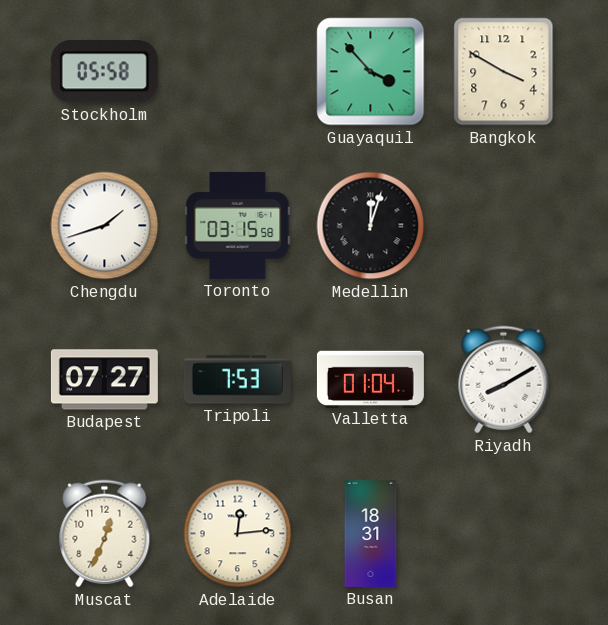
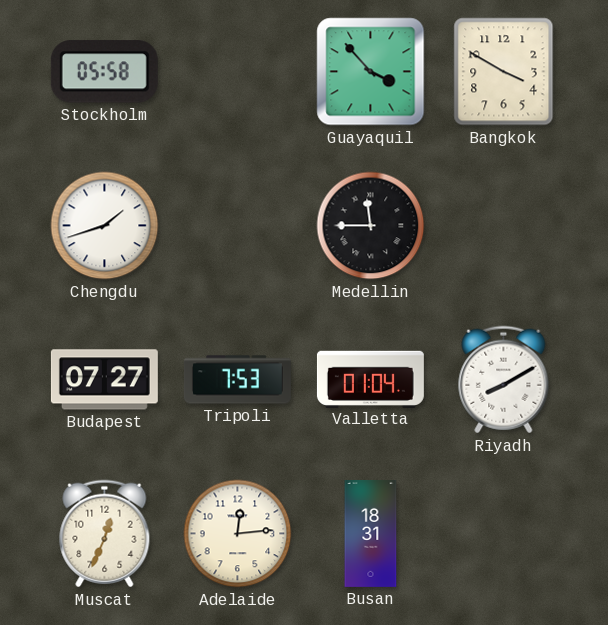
Toronto: 03:15 -> none
Medellin: 12:03 -> 11:45
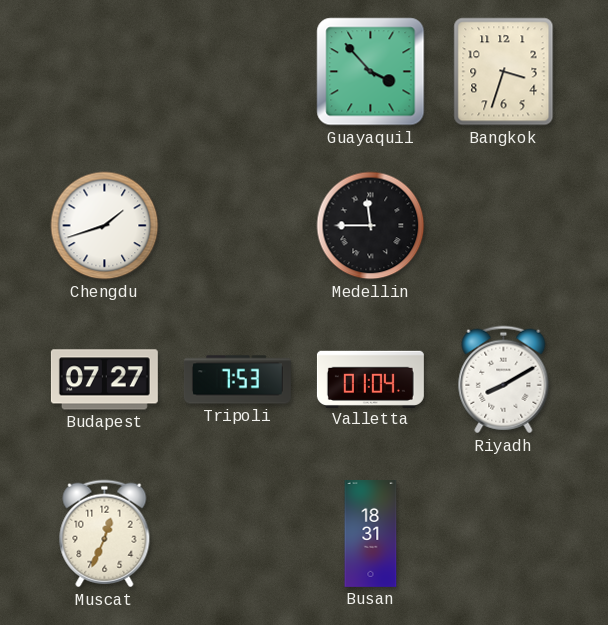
Stockholm: 05:58 -> none
Bangkok: 3:50 -> 3:33
Adelaide: 12:14 -> none
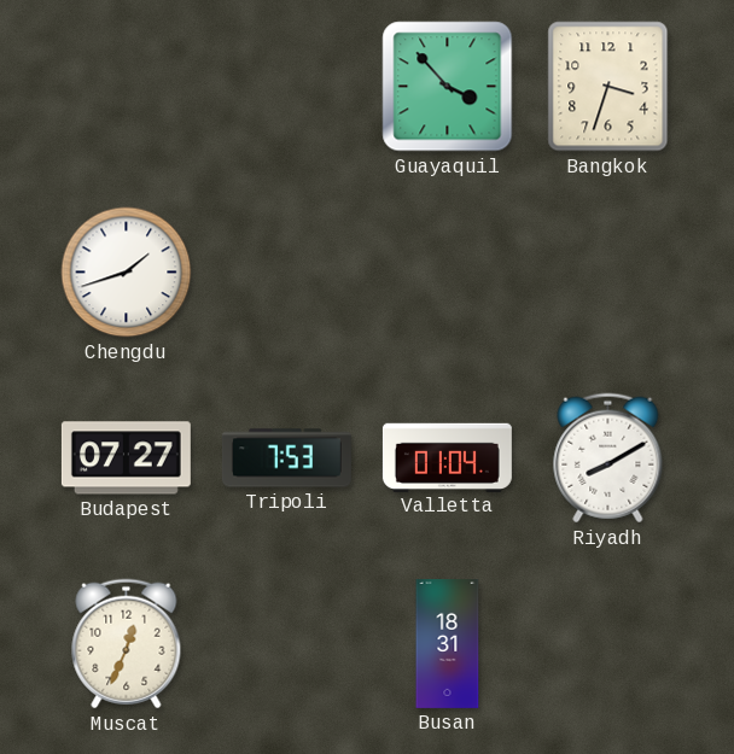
Medellin: 11:45 -> none
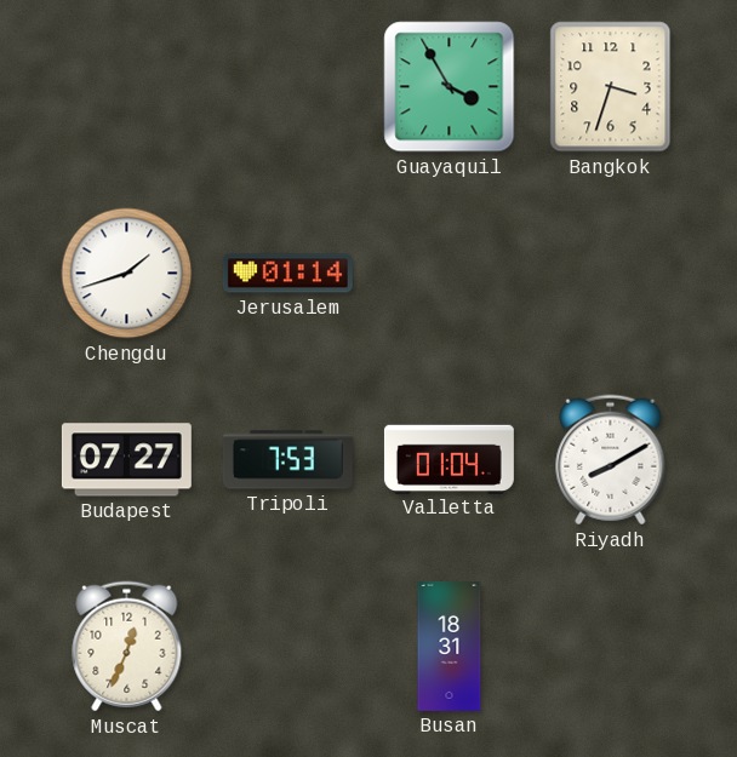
Guayaquil: 3:53 -> 3:55
Jerusalem: none -> 01:14
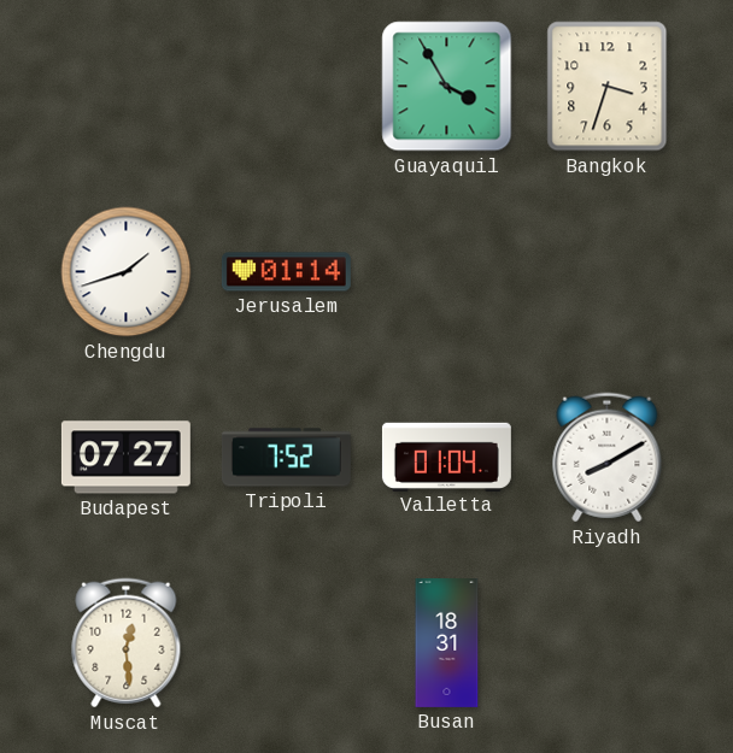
Tripoli: 7:53 -> 7:52
Muscat: 12:34 -> 12:29
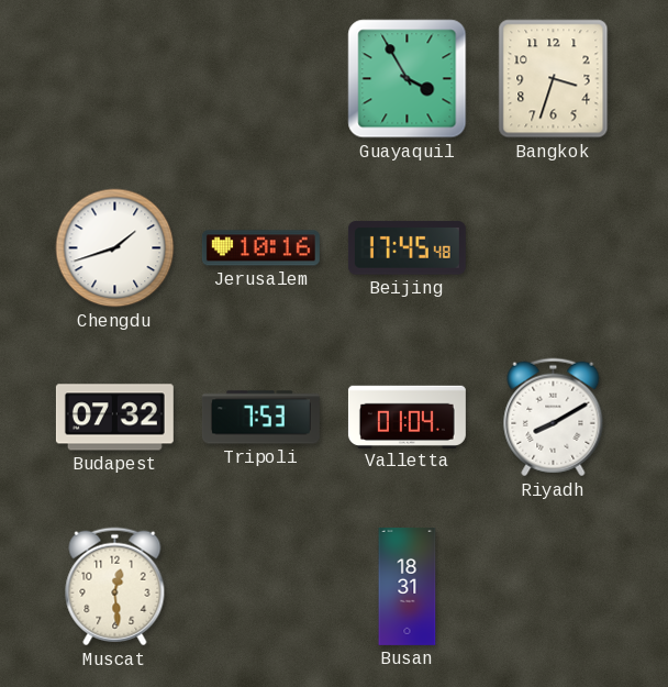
Jerusalem: 01:14 -> 10:16
Beijing: none -> 17:45
Budapest: 07:27 -> 07:32
Tripoli: 7:52 -> 7:53
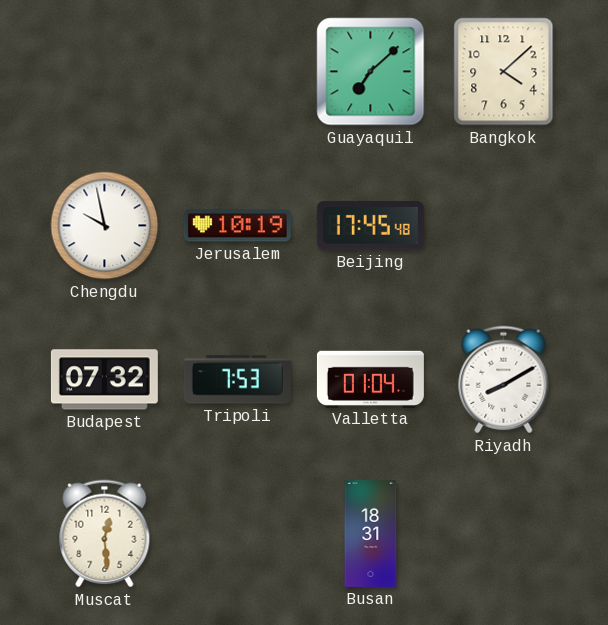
Guayaquil: 3:55 -> 7:08
Bangkok: 3:33 -> 4:08
Chengdu: 1:42 -> 9:58
Jerusalem: 10:16 -> 10:19
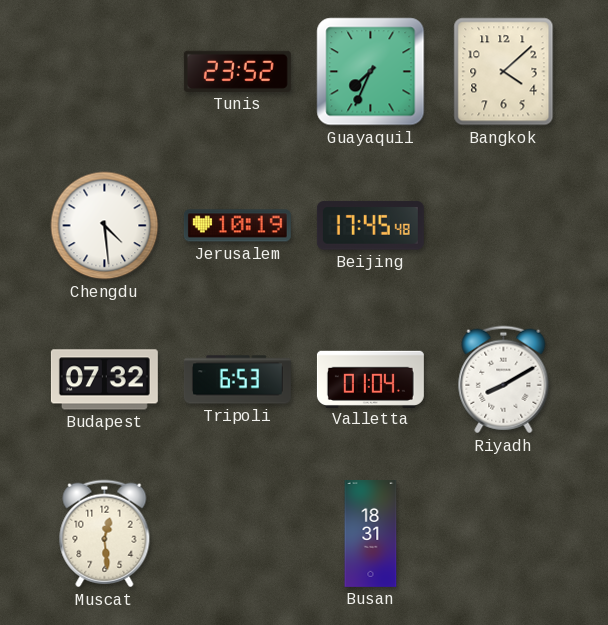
Tunis: none -> 23:52
Guayaquil: 7:08 -> 7:34
Chengdu: 9:58 -> 4:29
Tripoli: 7:53 -> 6:53
